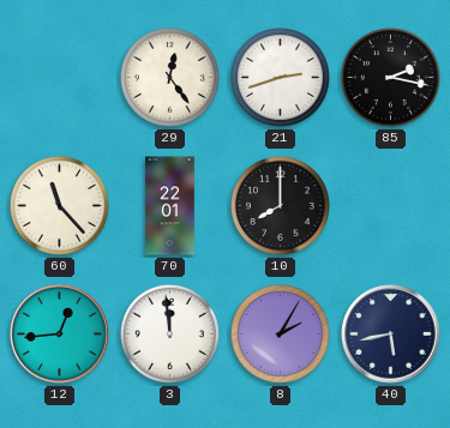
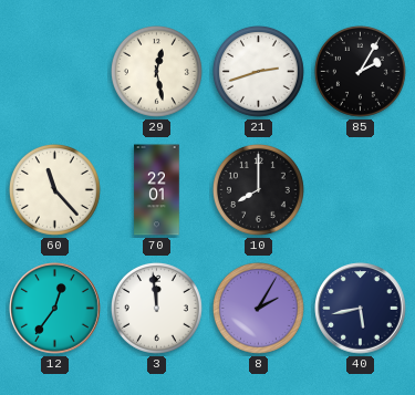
29: 12:24 -> 12:28
85: 2:17 -> 2:05
12: 12:44 -> 12:36
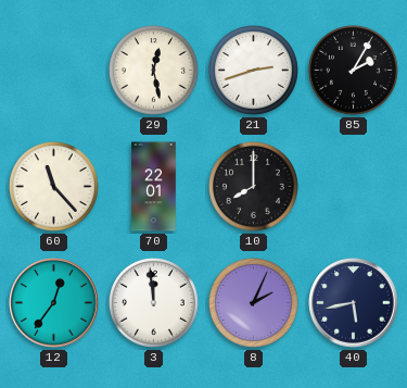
8: 2:05 -> 2:04
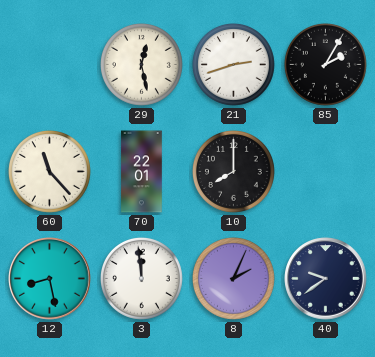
12: 12:36 -> 8:28
40: 5:43 -> 9:39
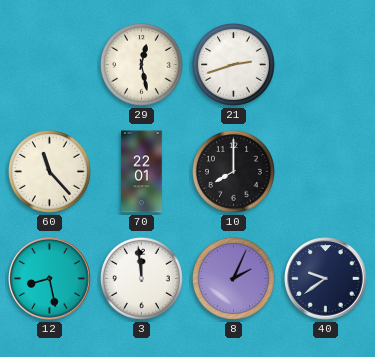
85: 2:05 -> none
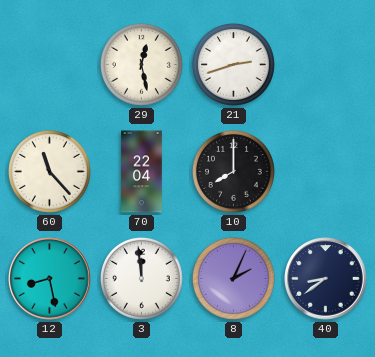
70: 22:01 -> 22:04
40: 9:39 -> 8:39
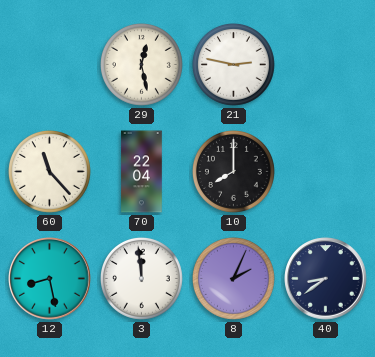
21: 2:42 -> 2:47
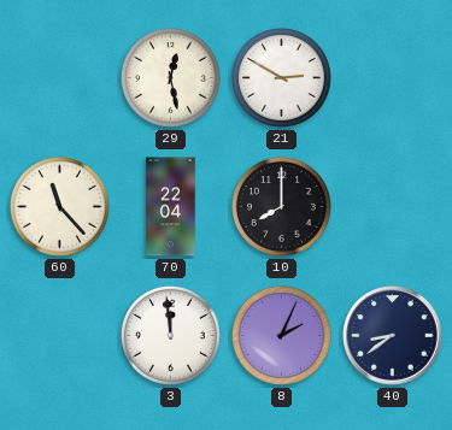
21: 2:47 -> 2:50
12: 8:28 -> none
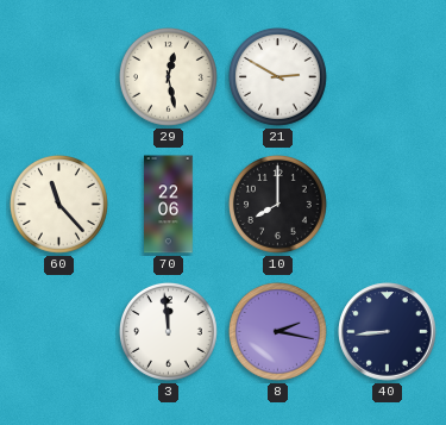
70: 22:04 -> 22:06
8: 2:04 -> 2:17
40: 8:39 -> 8:44
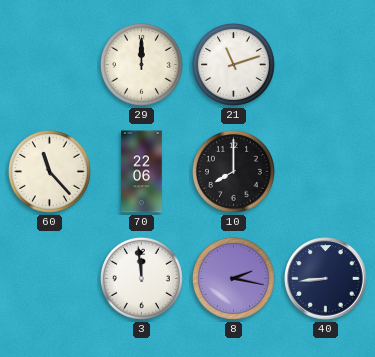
29: 12:28 -> 12:00
21: 2:50 -> 11:12
